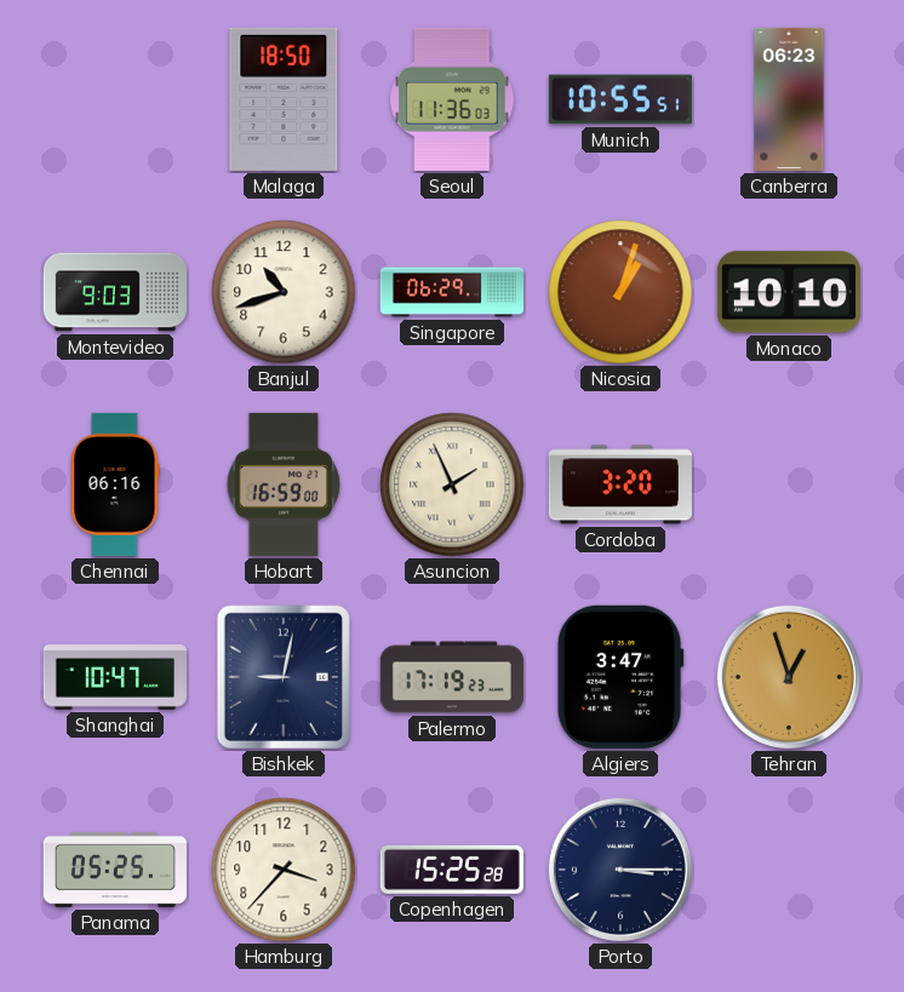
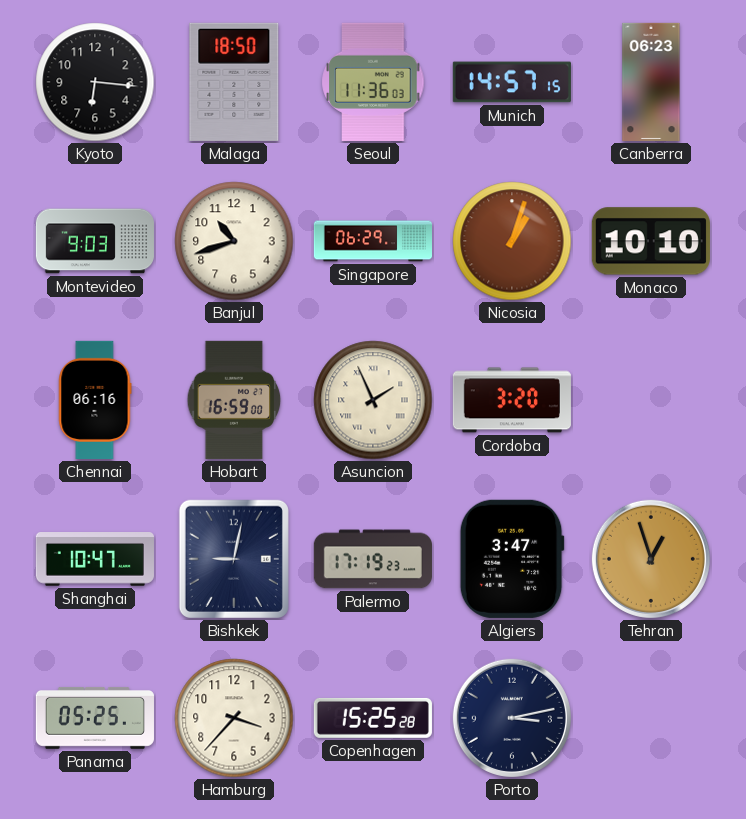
Kyoto: none -> 6:16
Munich: 10:55 -> 14:57
Porto: 3:15 -> 3:13
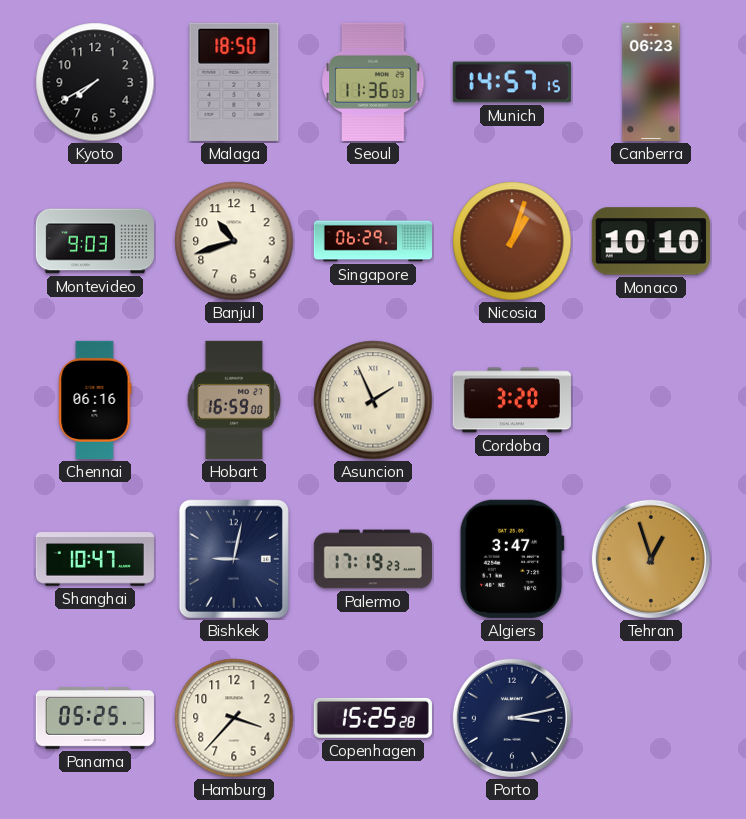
Kyoto: 6:16 -> 7:40
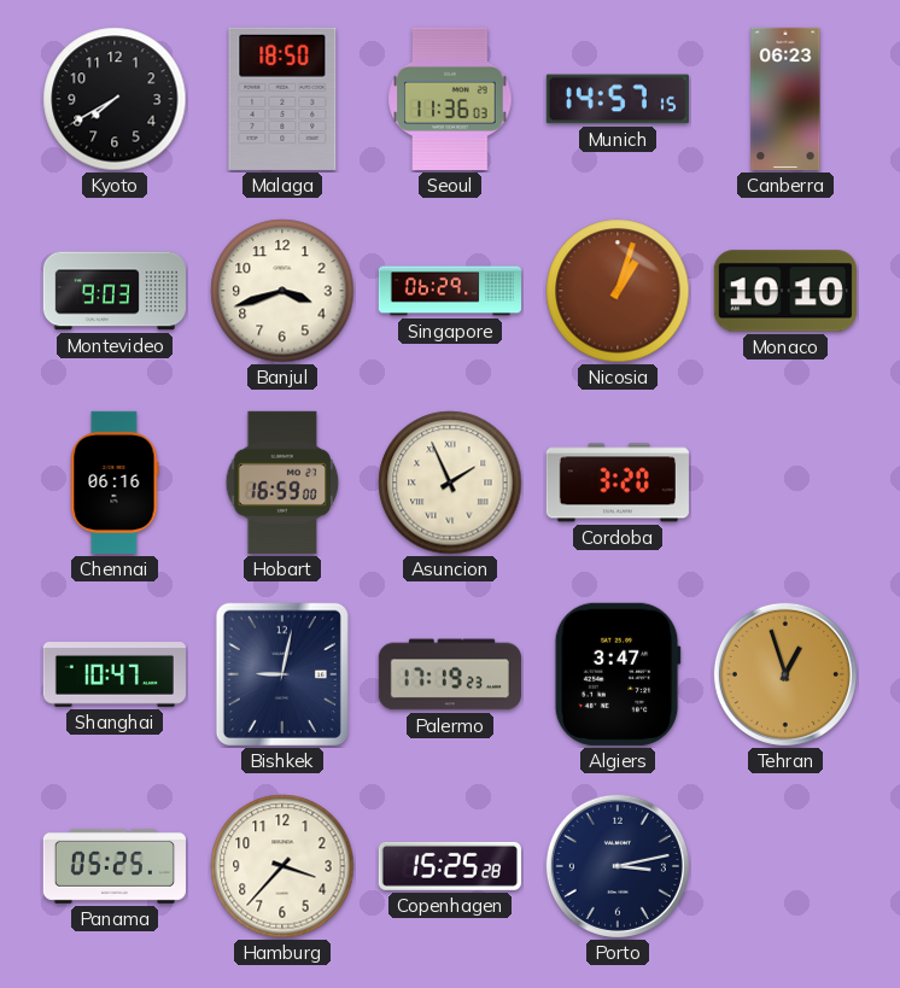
Banjul: 10:42 -> 3:42
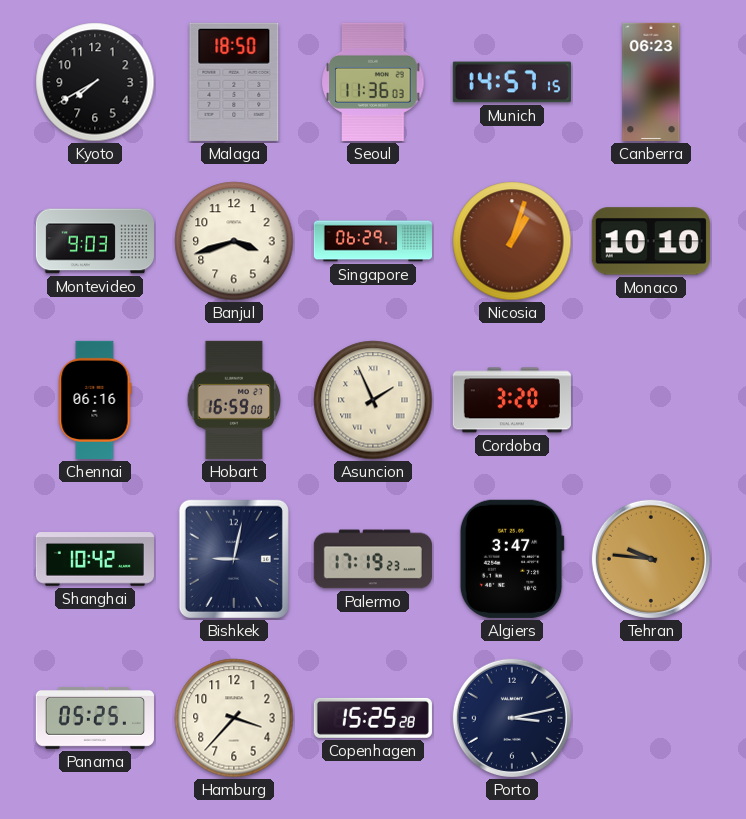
Shanghai: 10:47 -> 10:42
Tehran: 12:57 -> 9:46
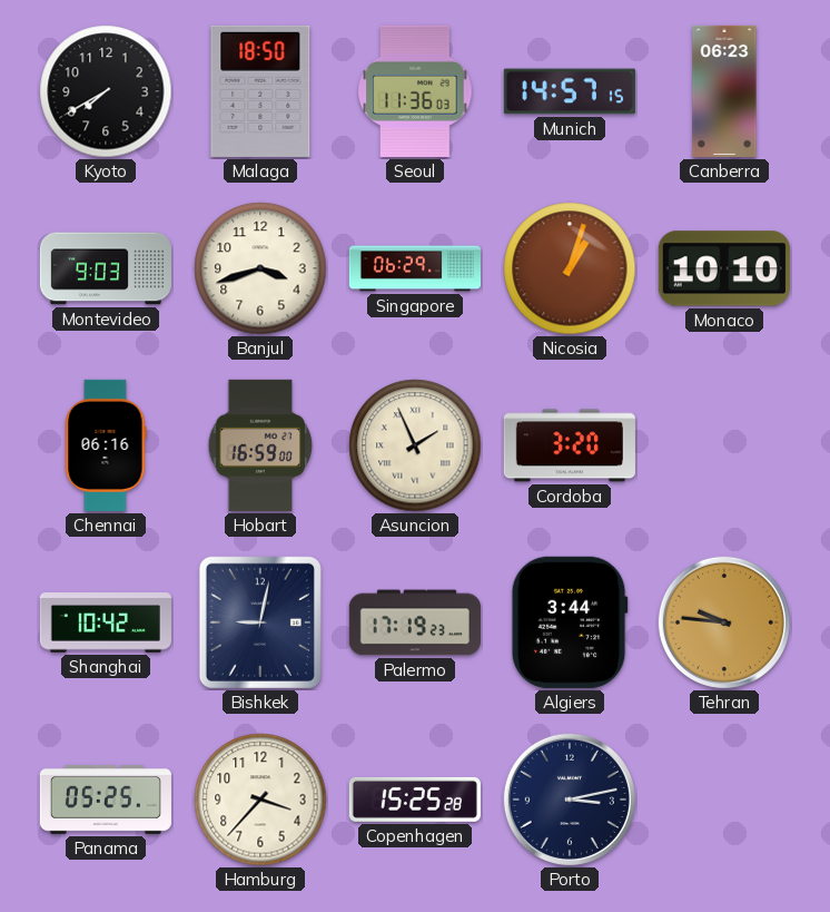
Algiers: 3:47 -> 3:44
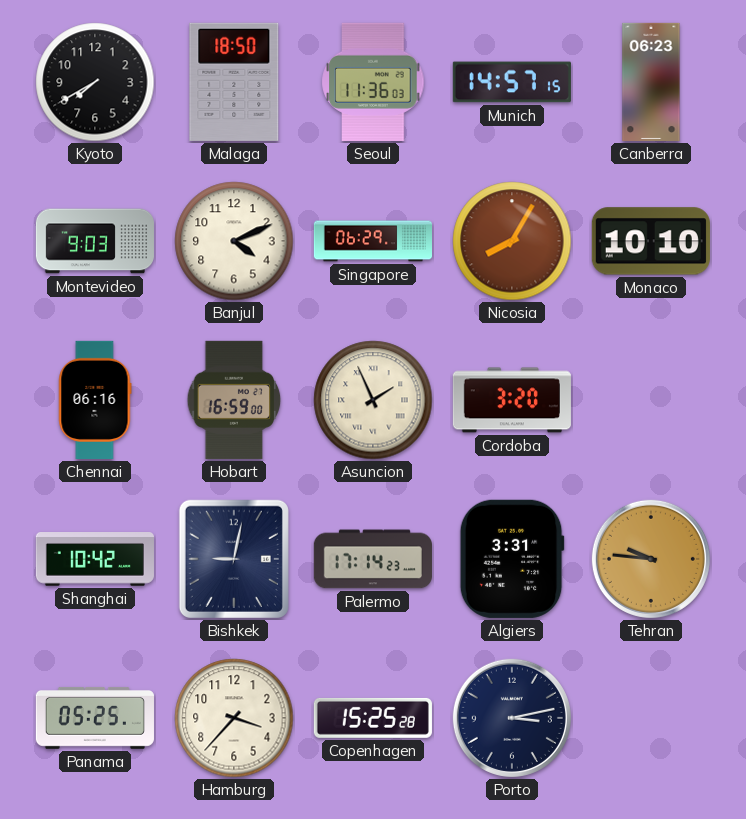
Banjul: 3:42 -> 4:11
Nicosia: 1:03 -> 8:05
Palermo: 17:19 -> 17:14
Algiers: 3:44 -> 3:31
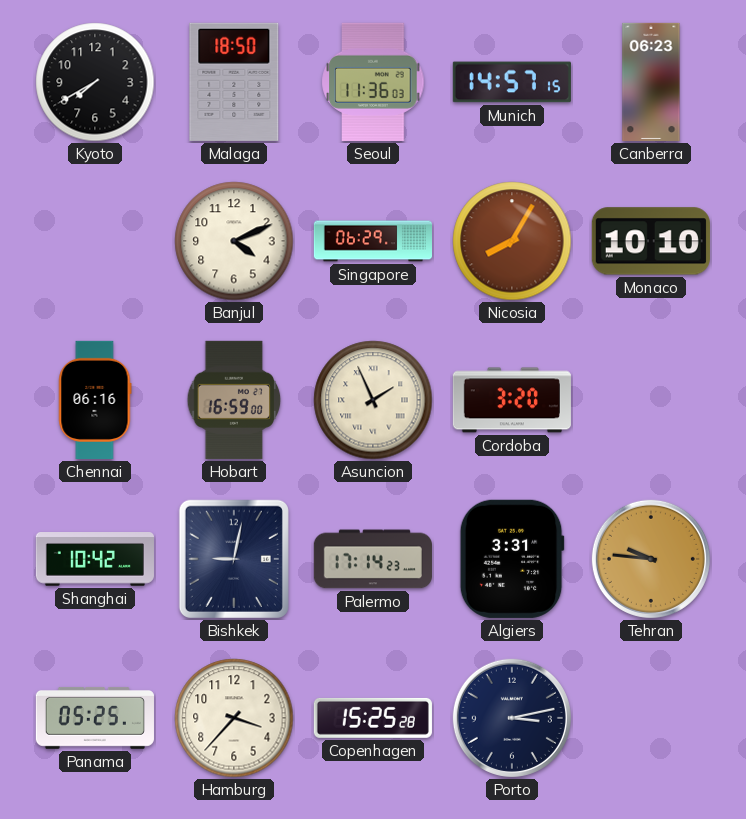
Montevideo: 9:03 -> none
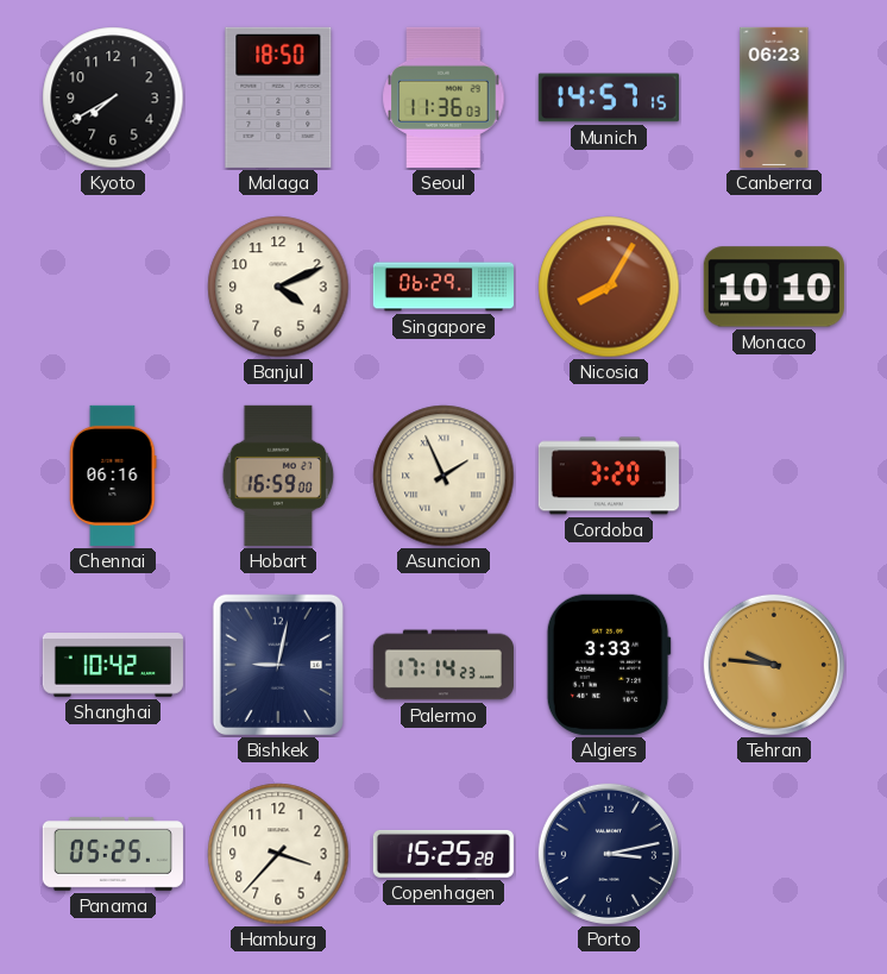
Algiers: 3:31 -> 3:33
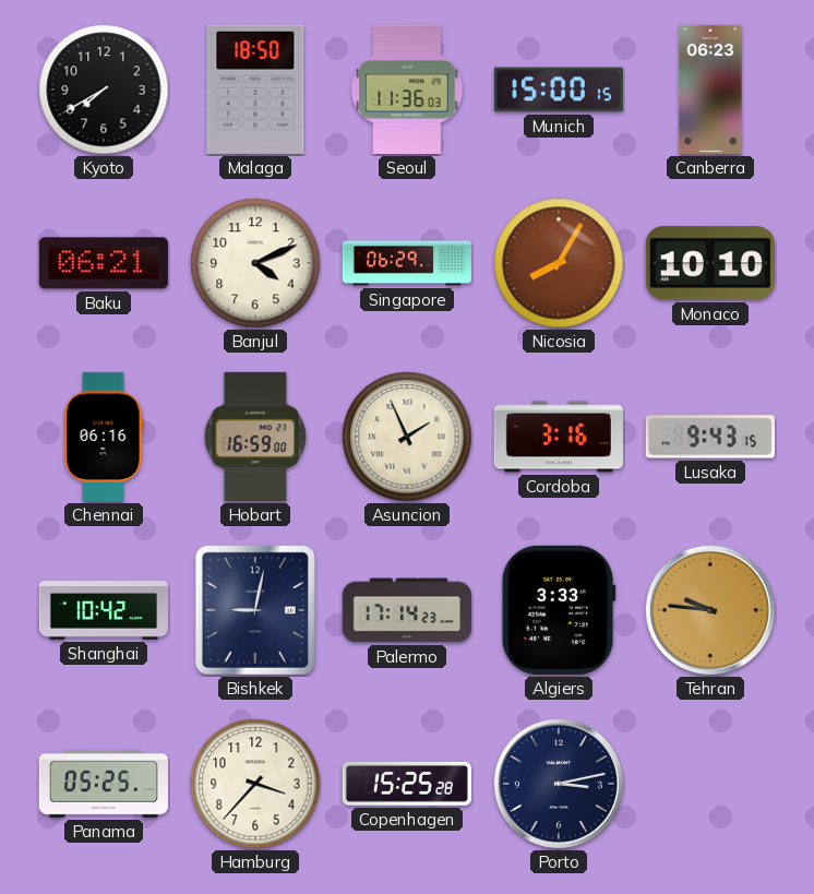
Munich: 14:57 -> 15:00
Baku: none -> 06:21
Cordoba: 3:20 -> 3:16
Lusaka: none -> 9:43
